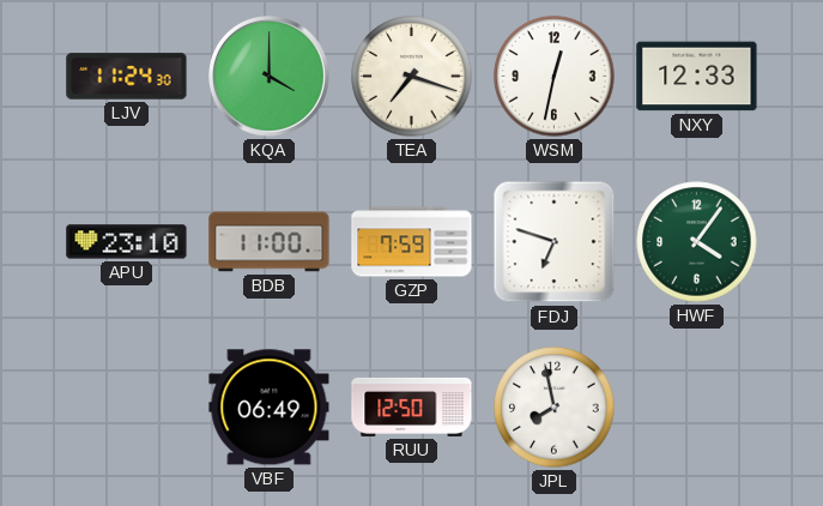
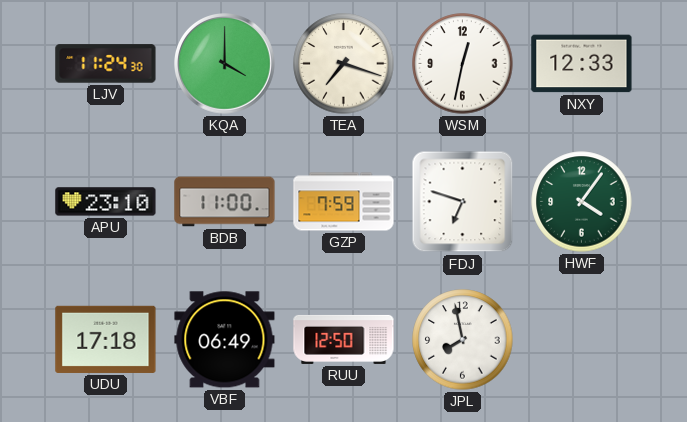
UDU: none -> 17:18
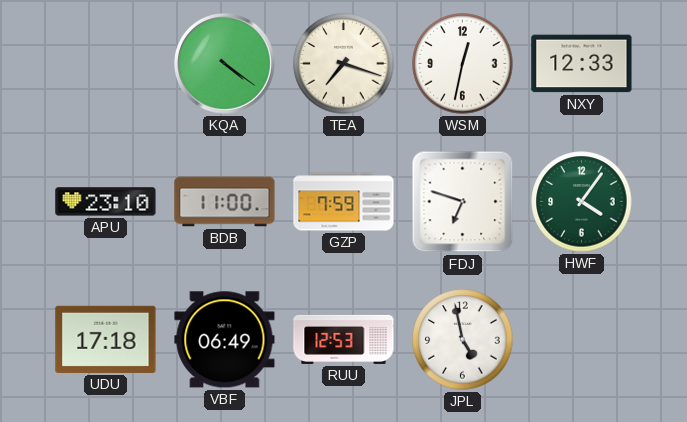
LJV: 11:24 -> none
KQA: 4:00 -> 4:21
RUU: 12:50 -> 12:53
JPL: 7:58 -> 4:58
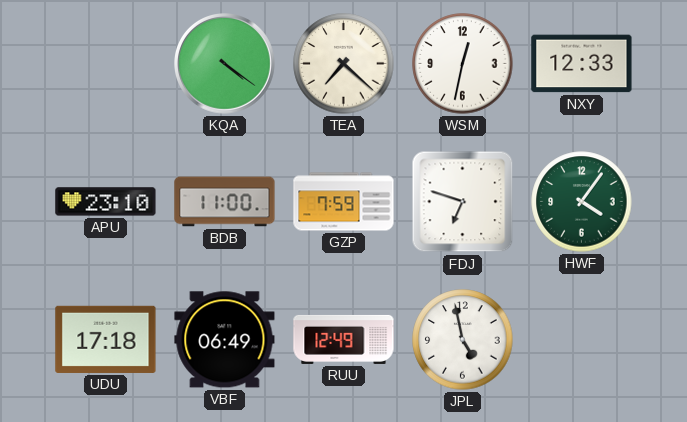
TEA: 7:18 -> 7:22
RUU: 12:53 -> 12:49
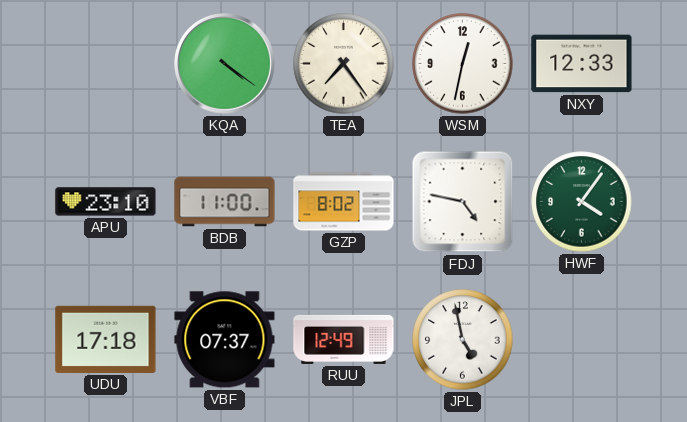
TEA: 7:22 -> 7:24
GZP: 7:59 -> 8:02
FDJ: 6:48 -> 4:47
VBF: 06:49 -> 07:37
